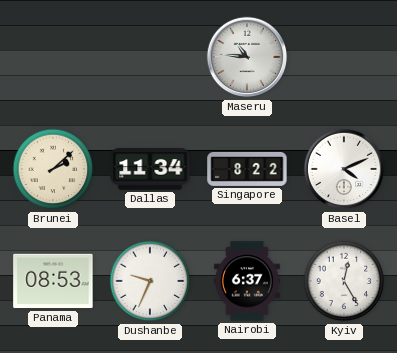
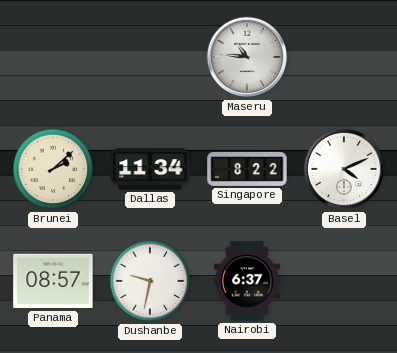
Panama: 08:53 -> 08:57
Dushanbe: 9:34 -> 9:32
Kyiv: 12:25 -> none
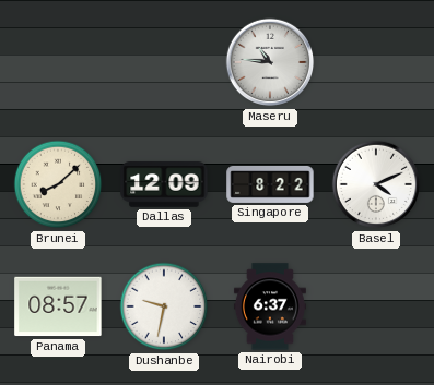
Brunei: 2:08 -> 8:08
Dallas: 11:34 -> 12:09
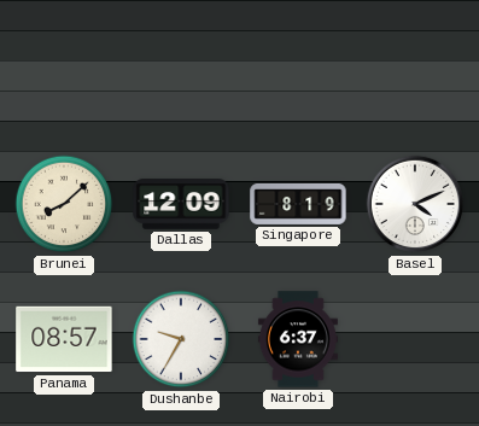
Maseru: 10:46 -> none
Singapore: 8:22 -> 8:19
Dushanbe: 9:32 -> 9:35
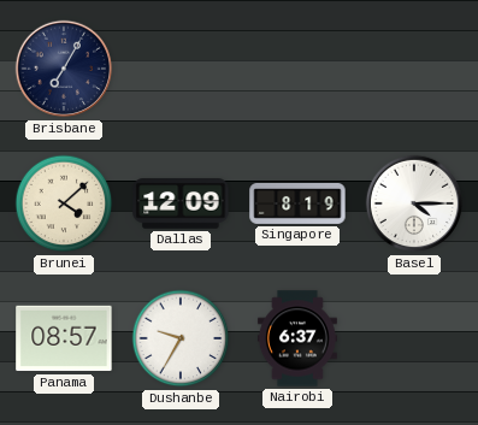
Brisbane: none -> 7:05
Brunei: 8:08 -> 4:08
Basel: 4:11 -> 4:15
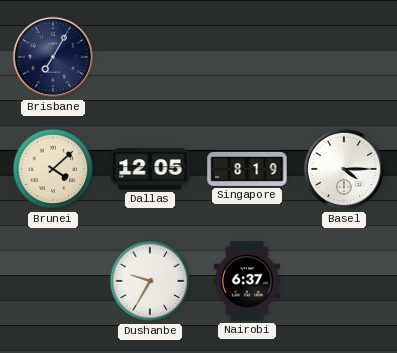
Dallas: 12:09 -> 12:05
Panama: 08:57 -> none
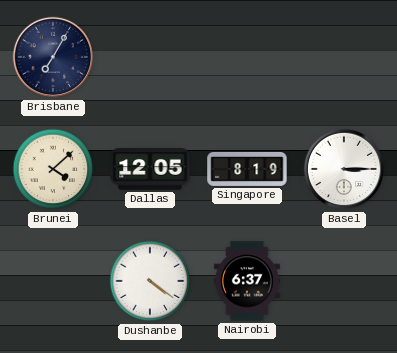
Basel: 4:15 -> 3:15
Dushanbe: 9:35 -> 4:21
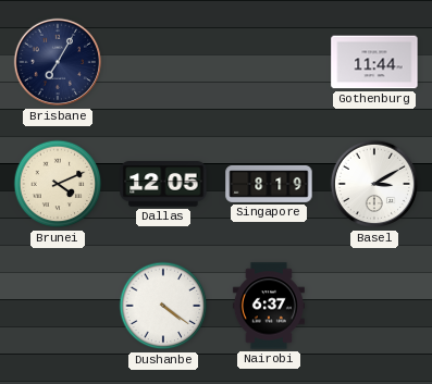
Gothenburg: none -> 11:44
Brunei: 4:08 -> 4:11
Basel: 3:15 -> 3:10
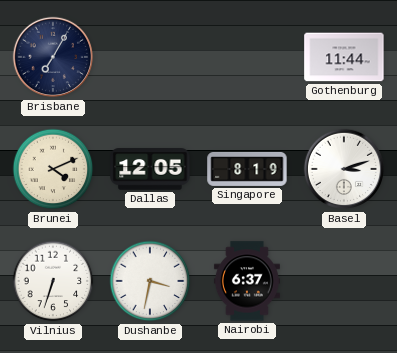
Basel: 3:10 -> 3:12
Vilnius: none -> 6:33
Dushanbe: 4:21 -> 3:32
